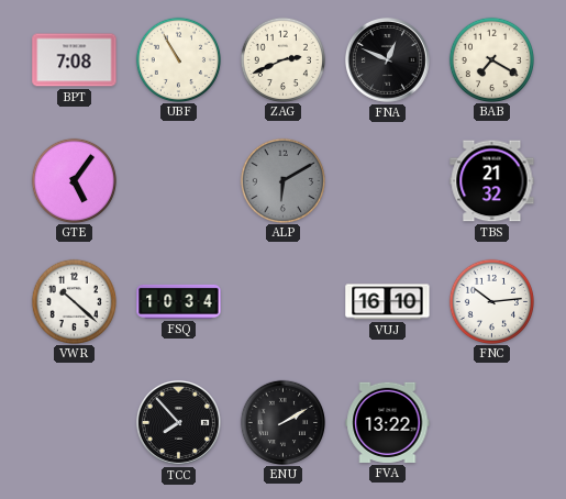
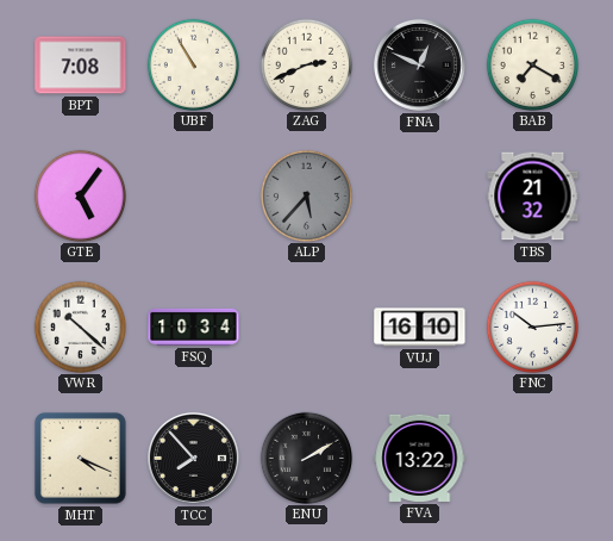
ALP: 6:10 -> 5:37
MHT: none -> 4:19
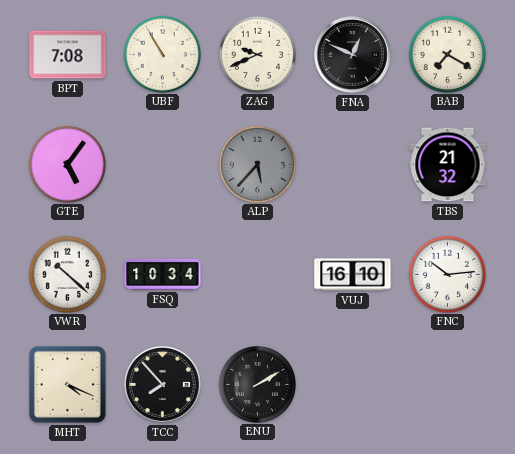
ZAG: 2:41 -> 9:41
FVA: 13:22 -> none
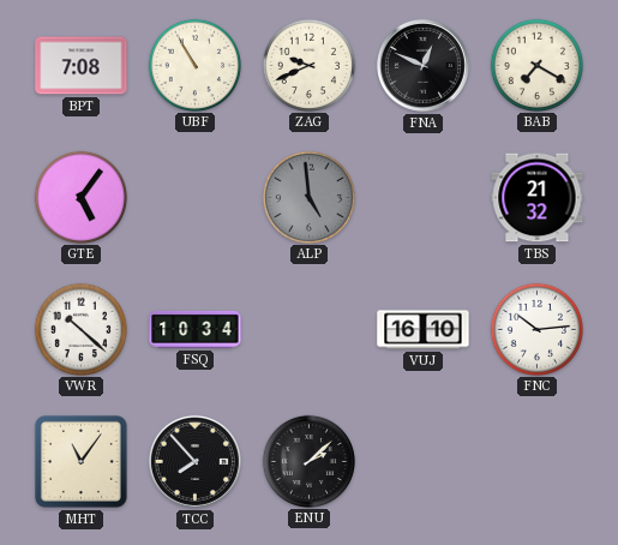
ALP: 5:37 -> 4:59
MHT: 4:19 -> 11:06
ENU: 2:10 -> 2:08
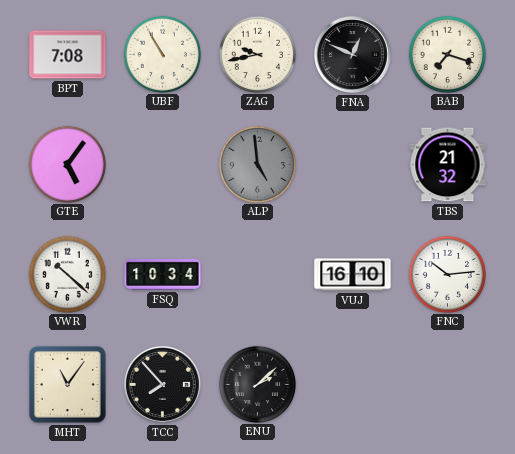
ZAG: 9:41 -> 9:43
BAB: 7:20 -> 7:18
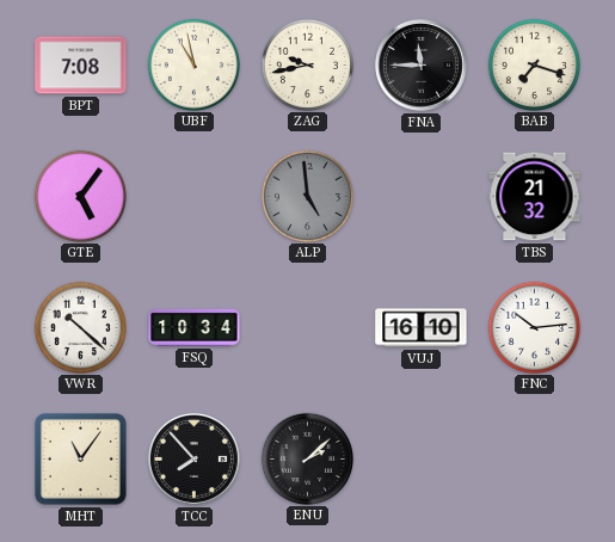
UBF: 10:55 -> 10:58
FNA: 12:49 -> 11:45
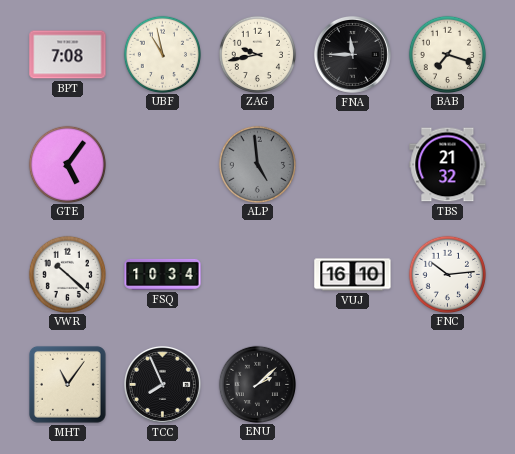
TCC: 7:53 -> 7:56
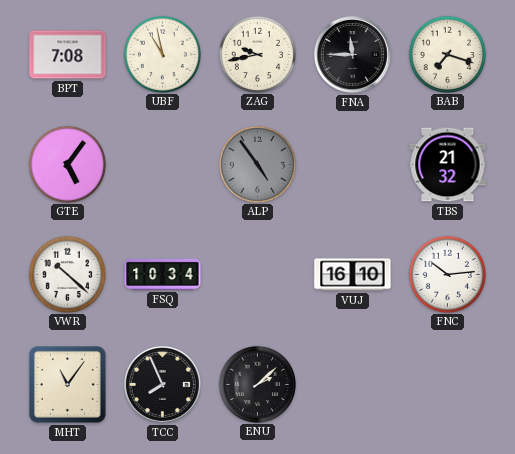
ALP: 4:59 -> 4:54
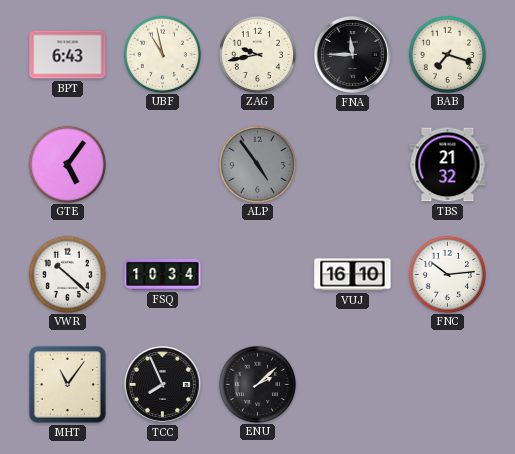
BPT: 7:08 -> 6:43
